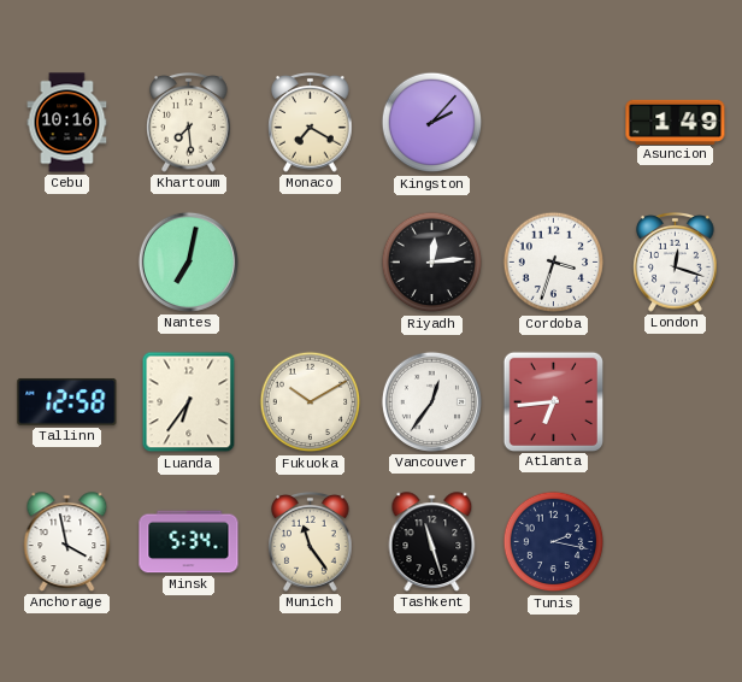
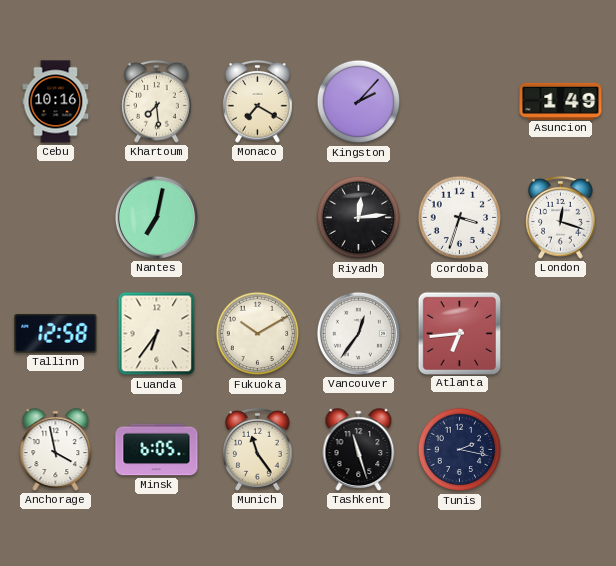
Minsk: 5:34 -> 6:05
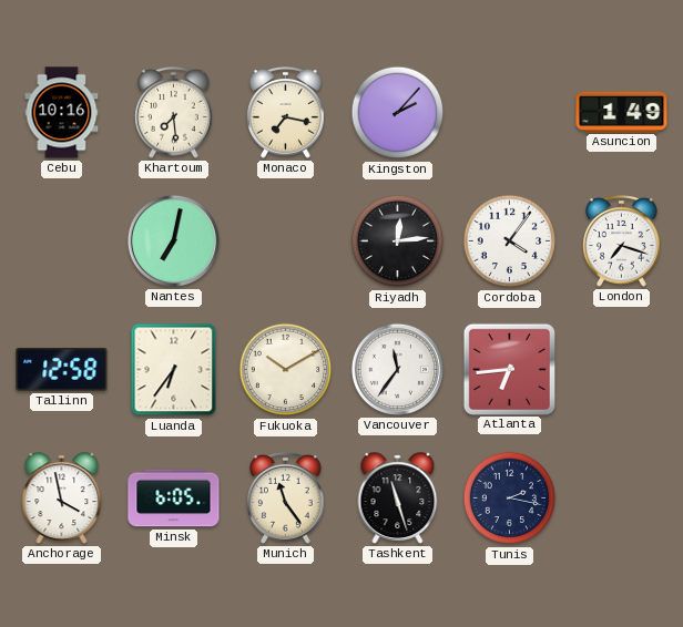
Monaco: 7:20 -> 7:17
Cordoba: 3:33 -> 4:06
London: 12:18 -> 7:18
Vancouver: 12:36 -> 11:36
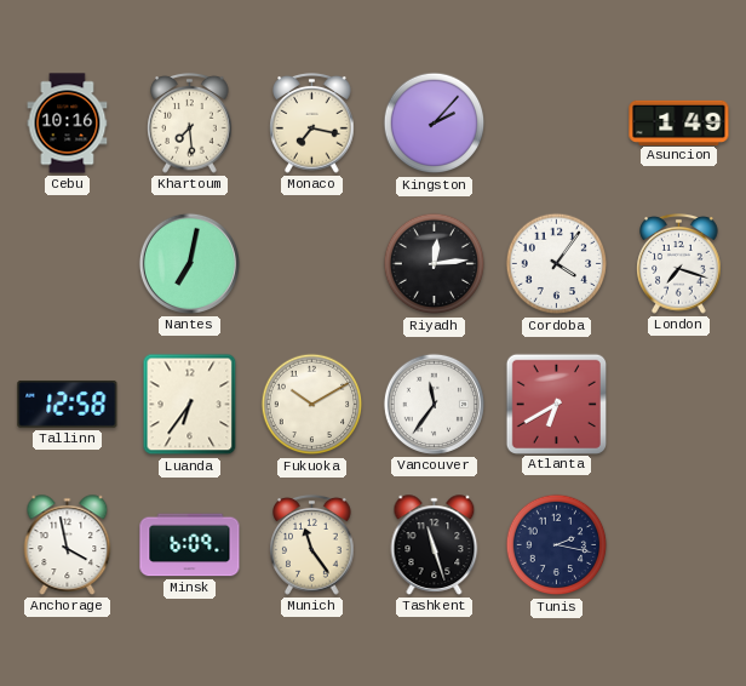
Atlanta: 6:44 -> 6:40
Minsk: 6:05 -> 6:09
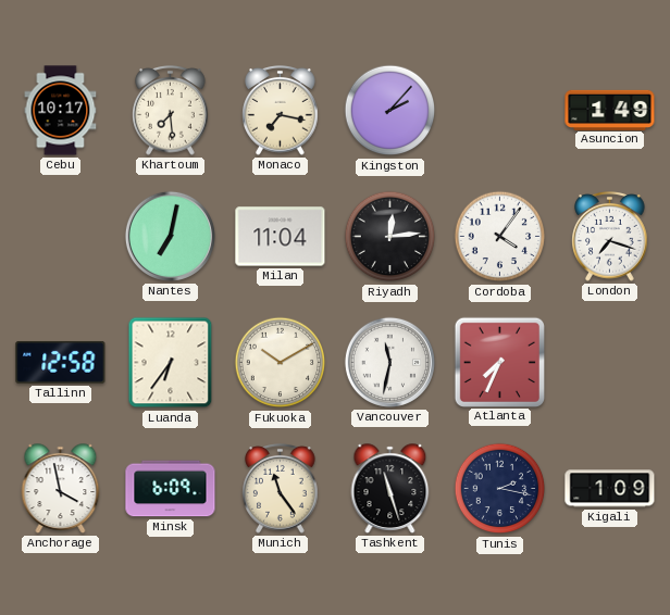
Cebu: 10:16 -> 10:17
Milan: none -> 11:04
Vancouver: 11:36 -> 11:32
Atlanta: 6:40 -> 7:34
Kigali: none -> 1:09
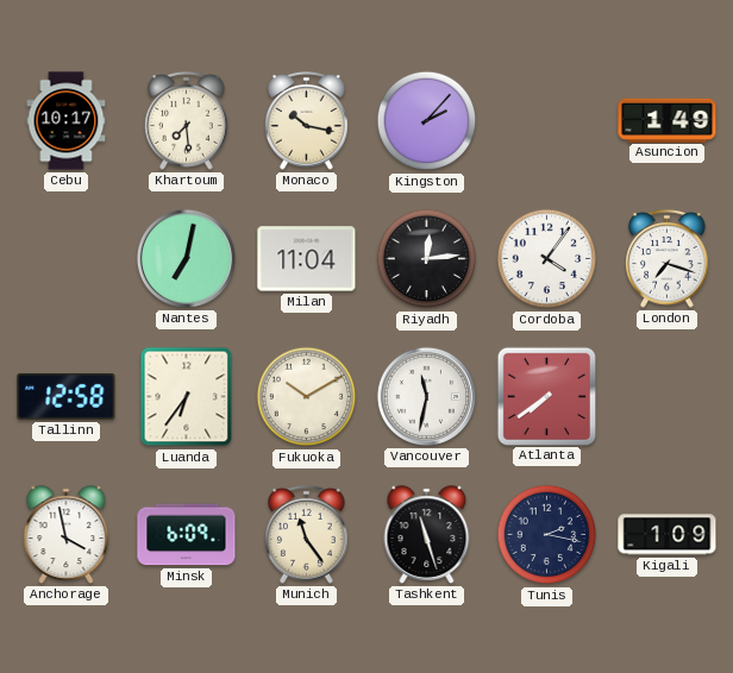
Monaco: 7:17 -> 10:17
Atlanta: 7:34 -> 7:39
